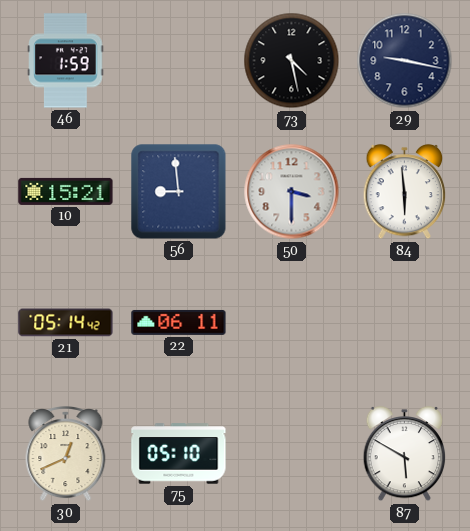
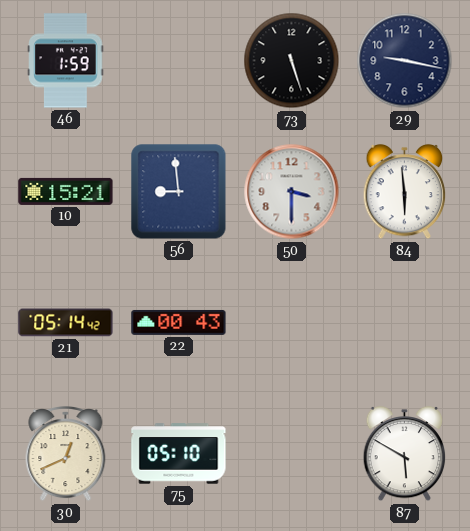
73: 4:28 -> 5:27
22: 06:11 -> 00:43
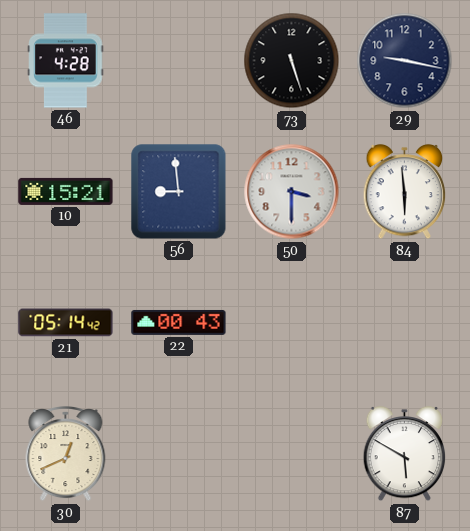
46: 1:59 -> 4:28
75: 05:10 -> none
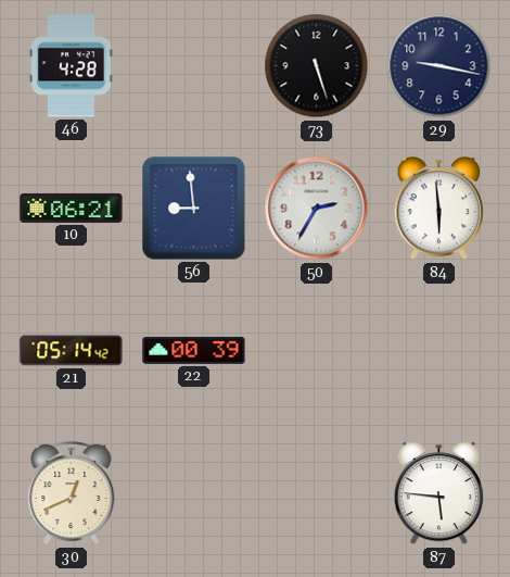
10: 15:21 -> 06:21
50: 3:30 -> 2:35
22: 00:43 -> 00:39
87: 5:50 -> 5:46
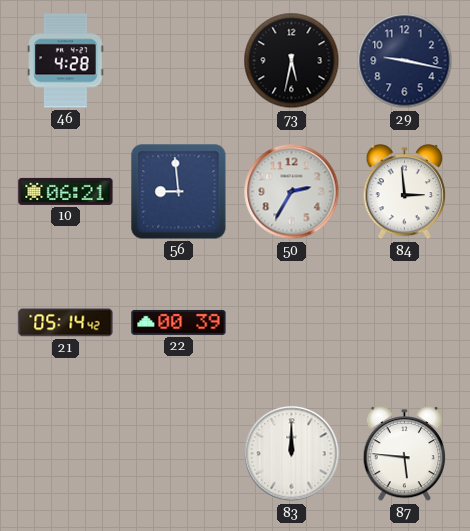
73: 5:27 -> 5:32
84: 5:59 -> 2:59
30: 12:41 -> none
83: none -> 12:00
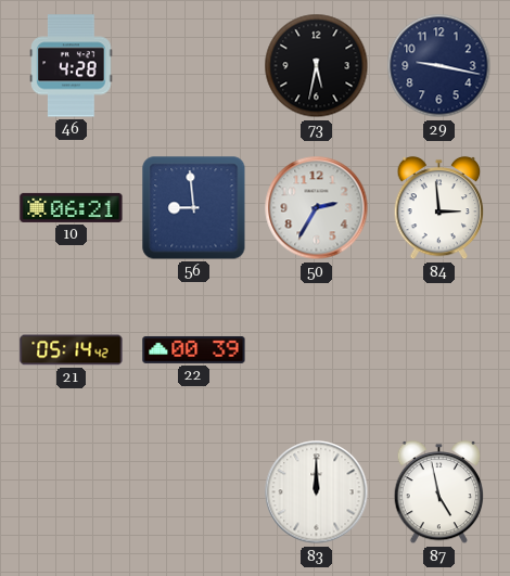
87: 5:46 -> 4:58
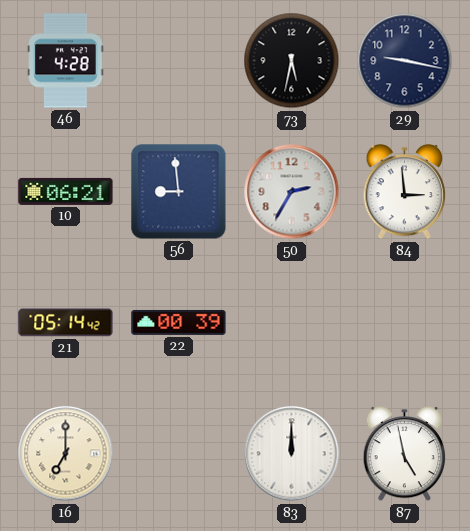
16: none -> 7:00
